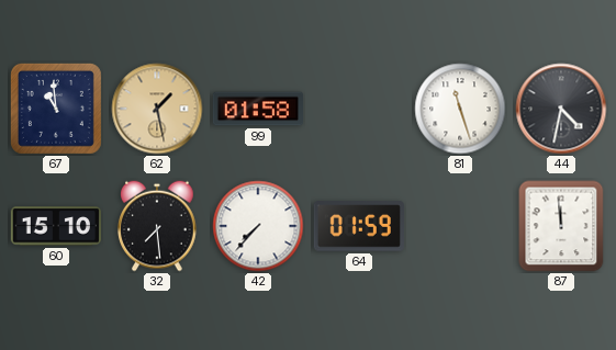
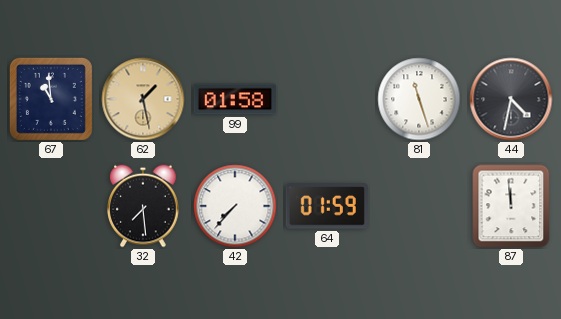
60: 15:10 -> none
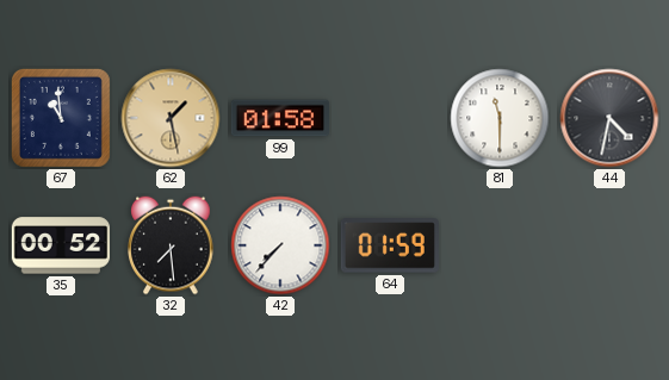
81: 11:27 -> 11:30
35: none -> 00:52
87: 11:59 -> none
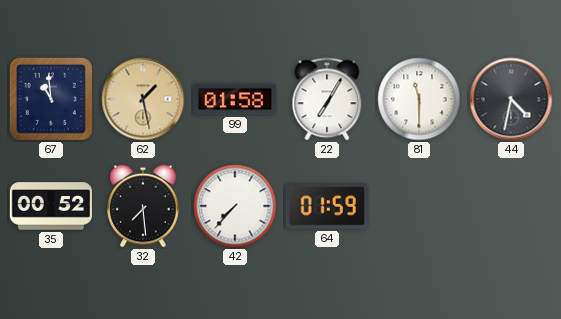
22: none -> 7:05
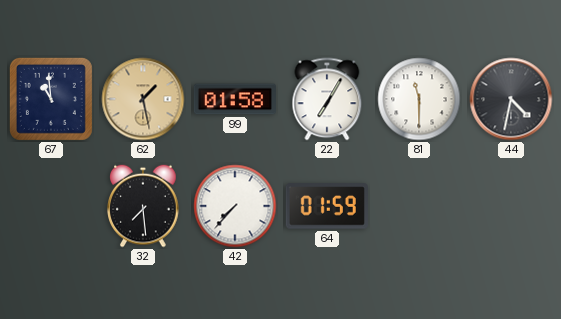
35: 00:52 -> none
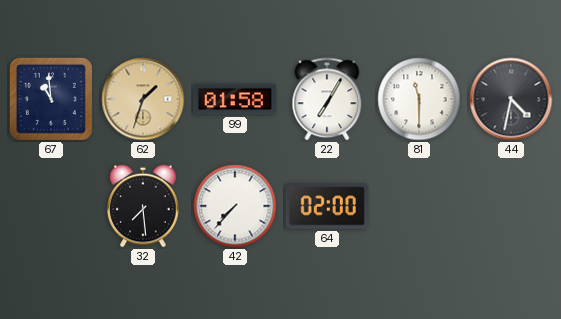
62: 1:28 -> 1:33
64: 01:59 -> 02:00
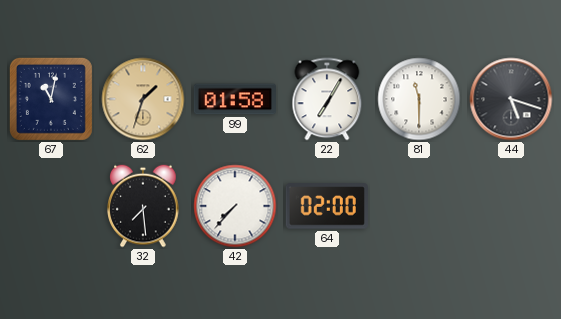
67: 10:59 -> 11:02
44: 4:32 -> 5:18
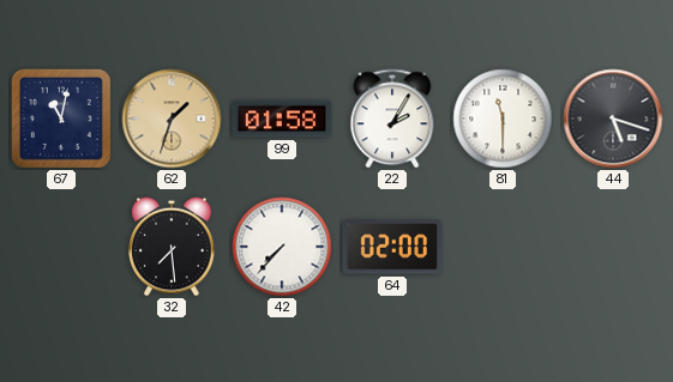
22: 7:05 -> 2:05
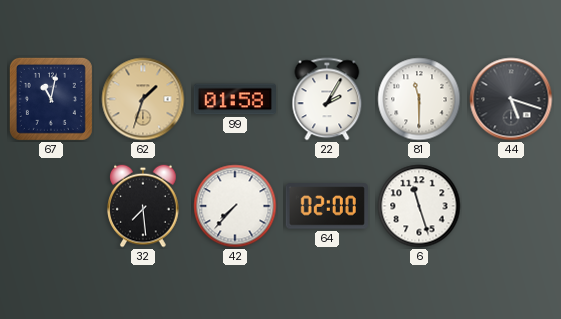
6: none -> 11:27
